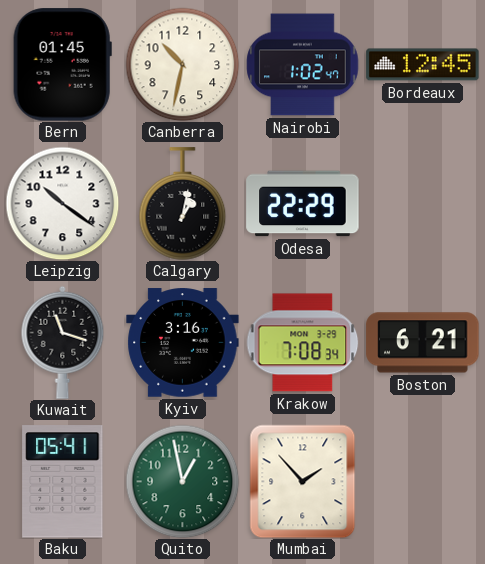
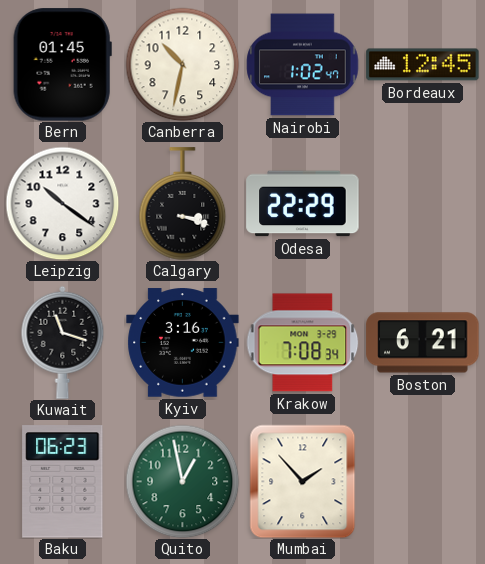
Calgary: 1:02 -> 3:18
Baku: 05:41 -> 06:23
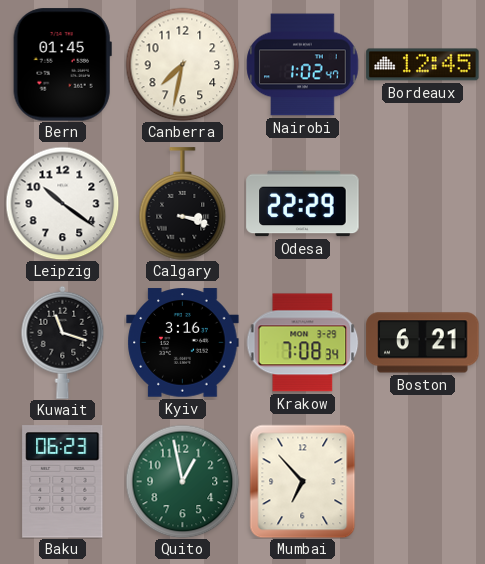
Canberra: 10:32 -> 7:32
Mumbai: 1:53 -> 6:53
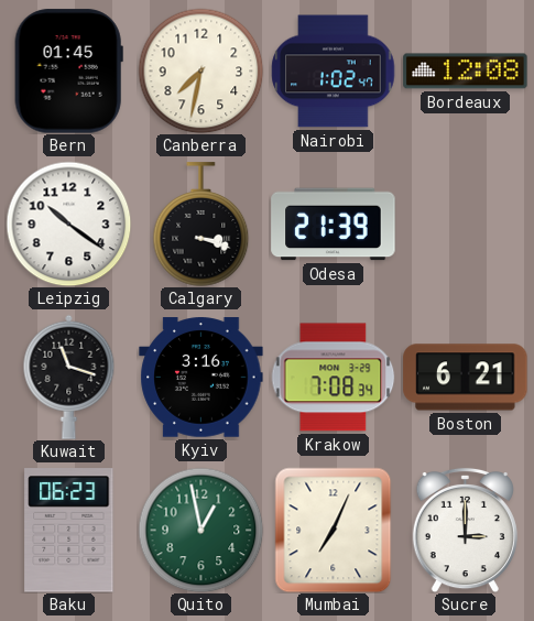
Bordeaux: 12:45 -> 12:08
Odesa: 22:29 -> 21:39
Mumbai: 6:53 -> 7:04
Sucre: none -> 3:00
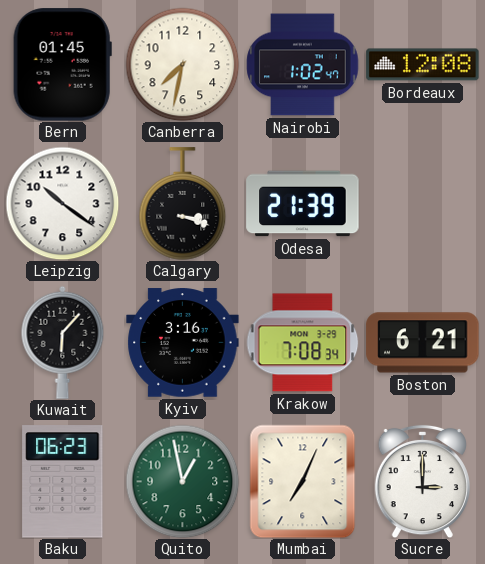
Kuwait: 11:18 -> 6:07
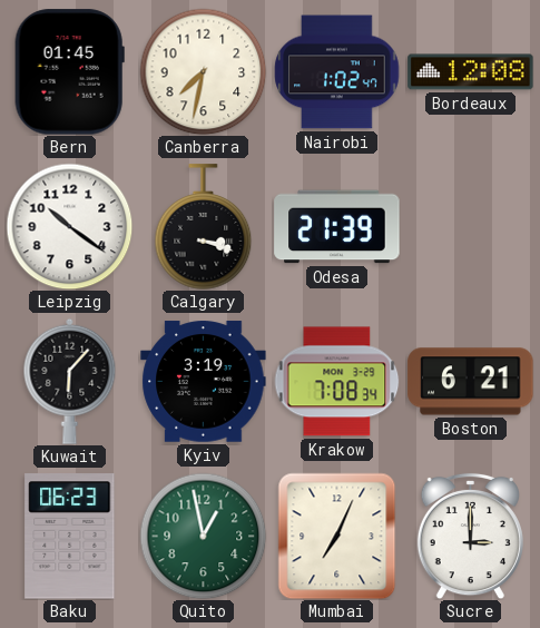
Kyiv: 3:16 -> 3:19
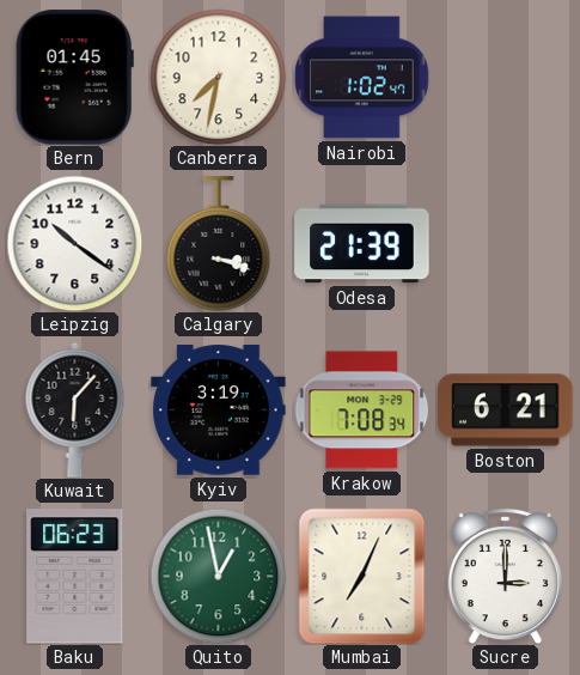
Bordeaux: 12:08 -> none
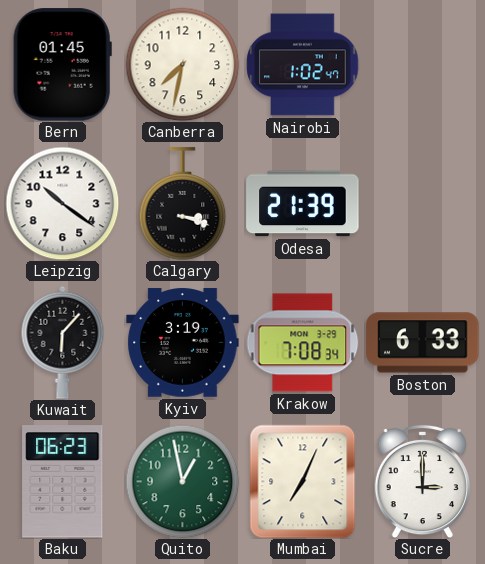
Boston: 6:21 -> 6:33
